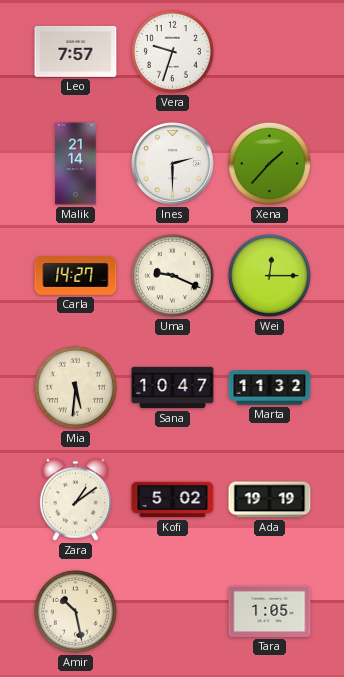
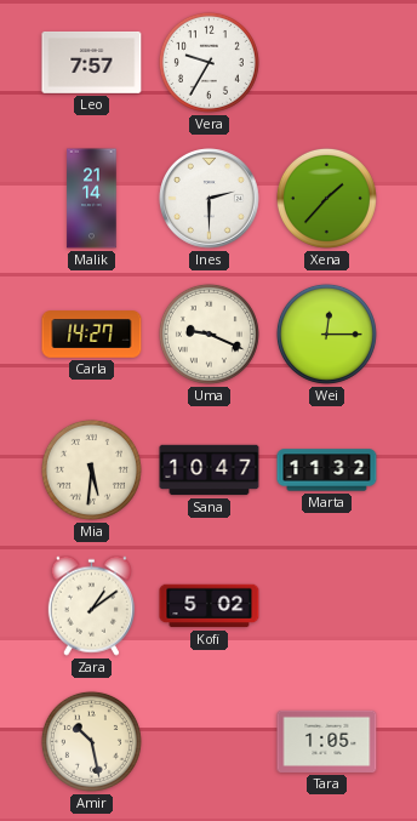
Vera: 9:33 -> 9:35
Ada: 19:19 -> none
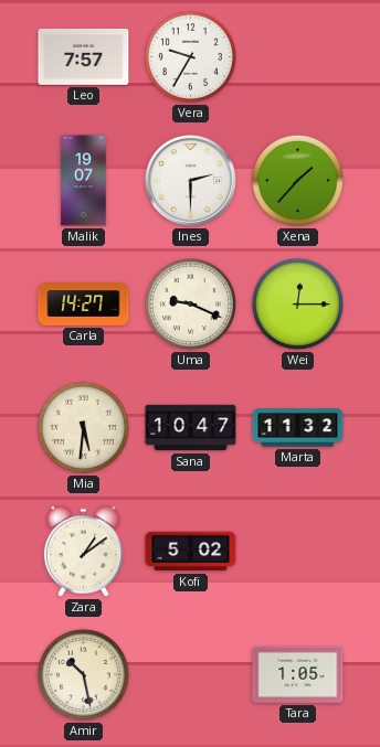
Malik: 21:14 -> 19:07
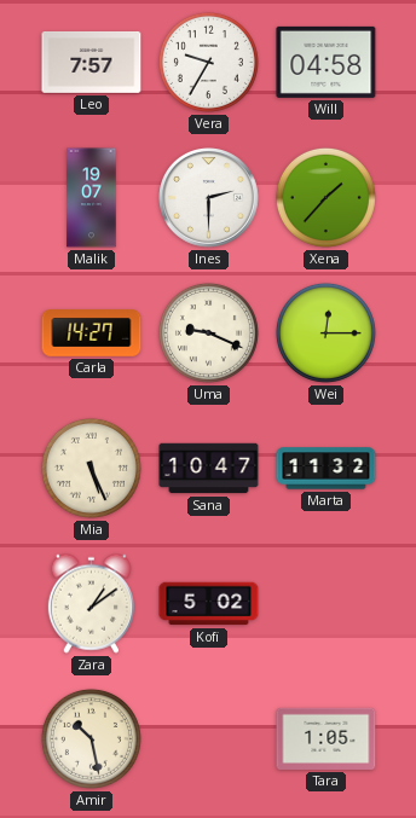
Will: none -> 04:58
Mia: 5:31 -> 5:26
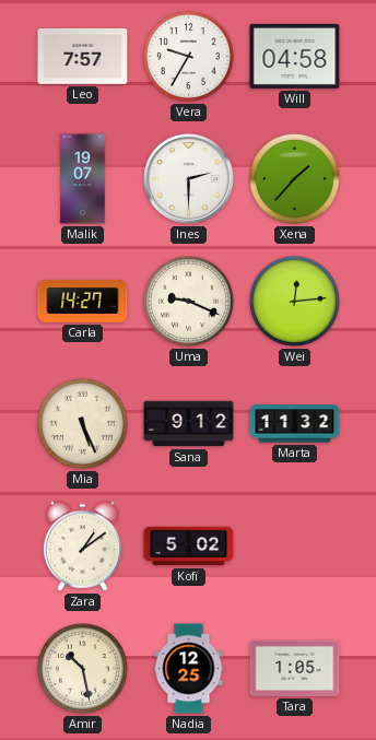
Wei: 12:15 -> 12:14
Sana: 10:47 -> 9:12
Nadia: none -> 12:25
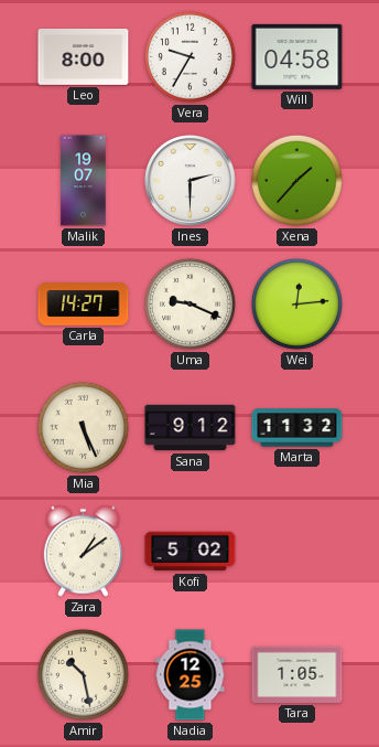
Leo: 7:57 -> 8:00
